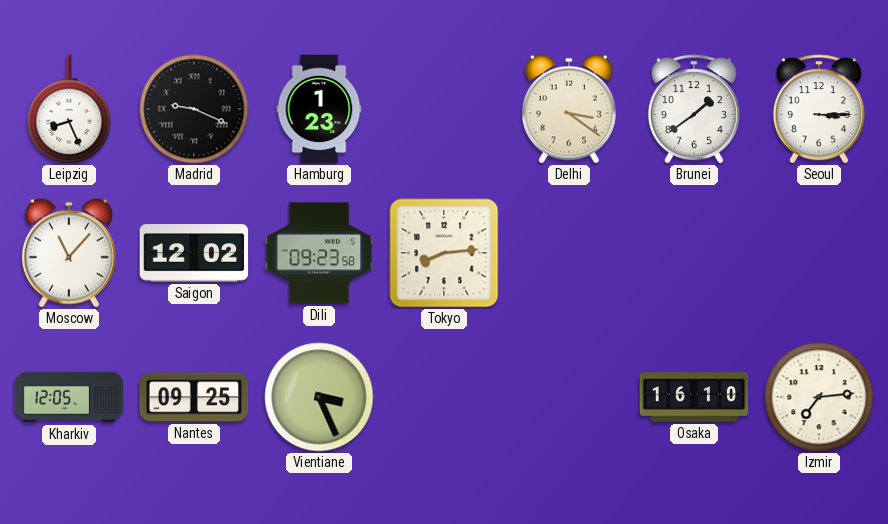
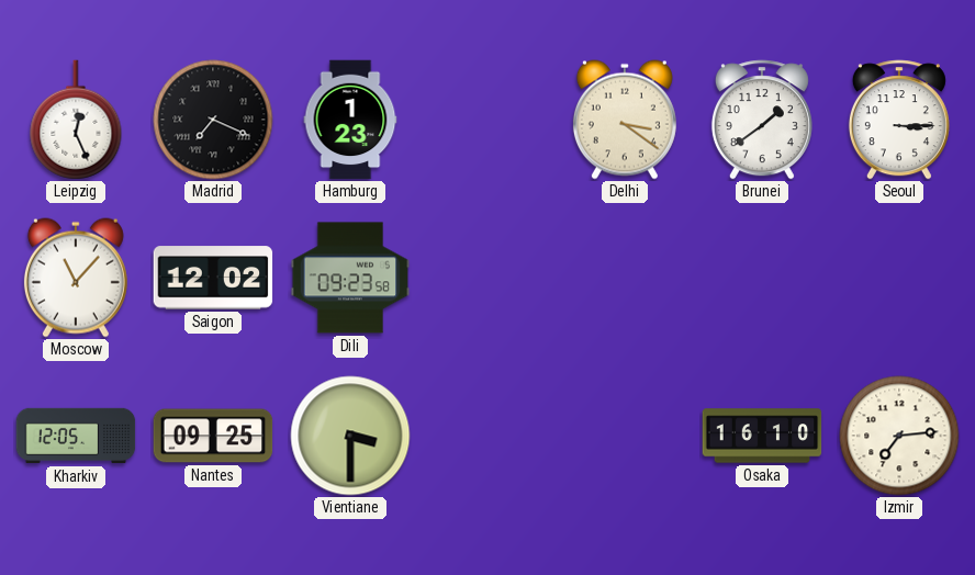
Leipzig: 8:26 -> 12:26
Madrid: 9:19 -> 7:19
Tokyo: 8:14 -> none
Vientiane: 3:26 -> 3:30
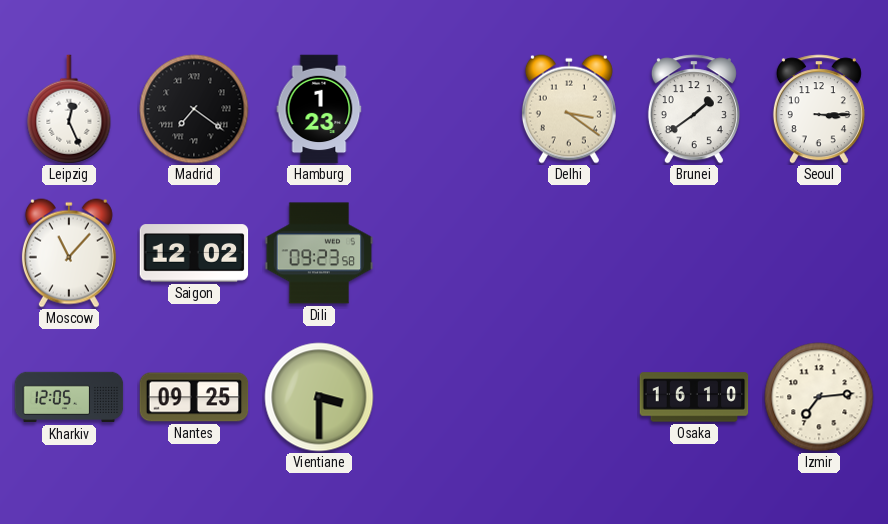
Madrid: 7:19 -> 7:21
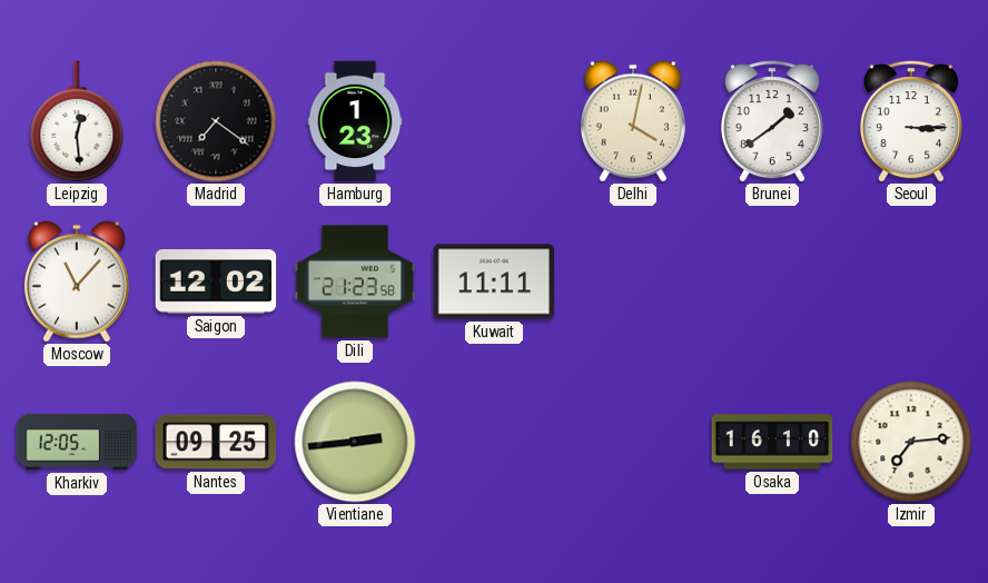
Leipzig: 12:26 -> 12:29
Delhi: 3:21 -> 4:02
Dili: 09:23 -> 21:23
Kuwait: none -> 11:11
Vientiane: 3:30 -> 2:44
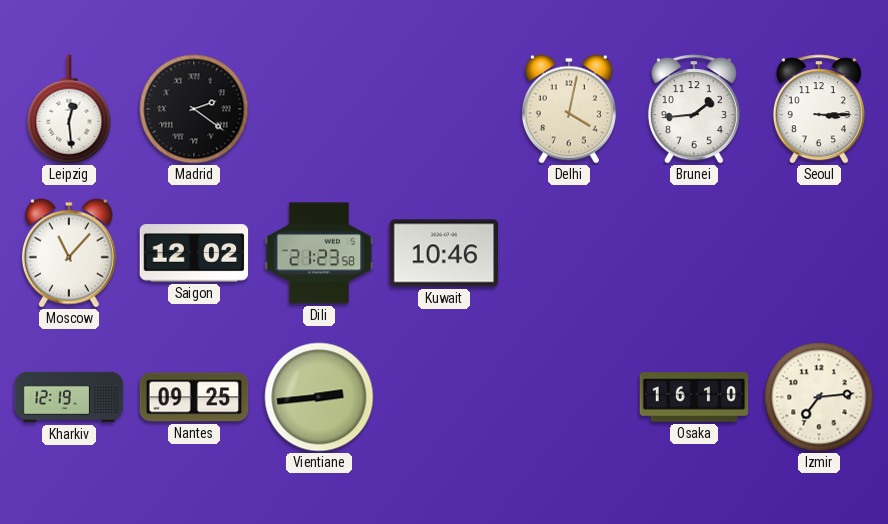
Madrid: 7:21 -> 2:21
Hamburg: 1:23 -> none
Brunei: 1:39 -> 1:44
Kuwait: 11:11 -> 10:46
Kharkiv: 12:05 -> 12:19
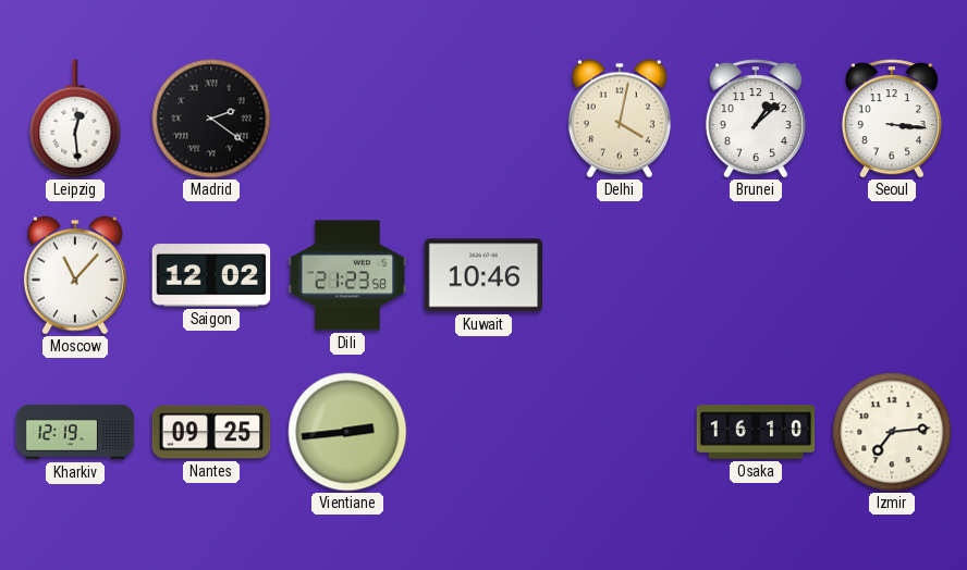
Brunei: 1:44 -> 1:08
Seoul: 3:15 -> 3:16
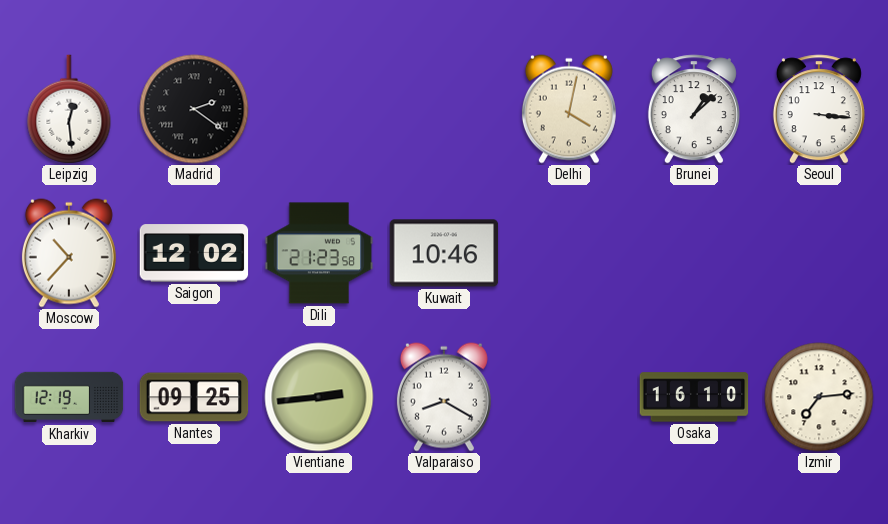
Moscow: 11:07 -> 10:37
Valparaiso: none -> 8:20
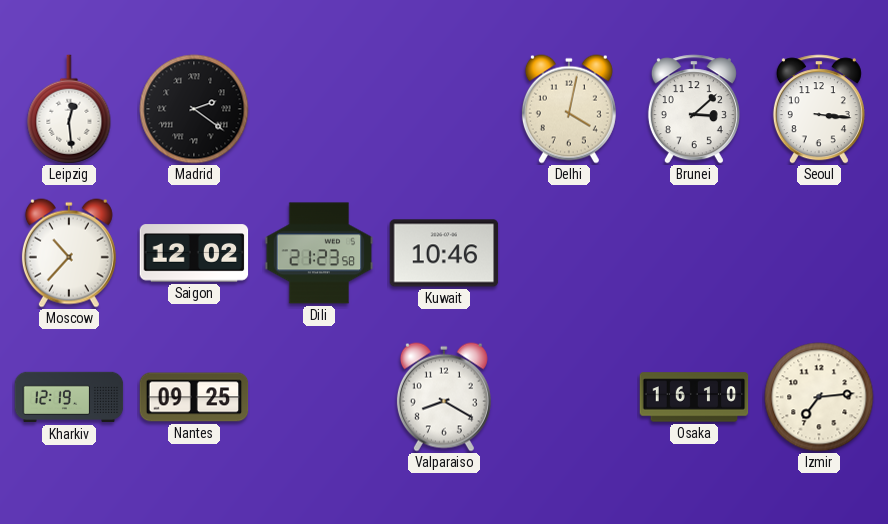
Brunei: 1:08 -> 3:08
Vientiane: 2:44 -> none
